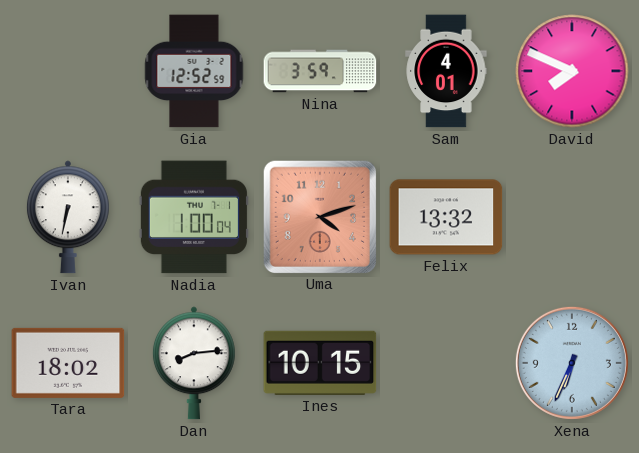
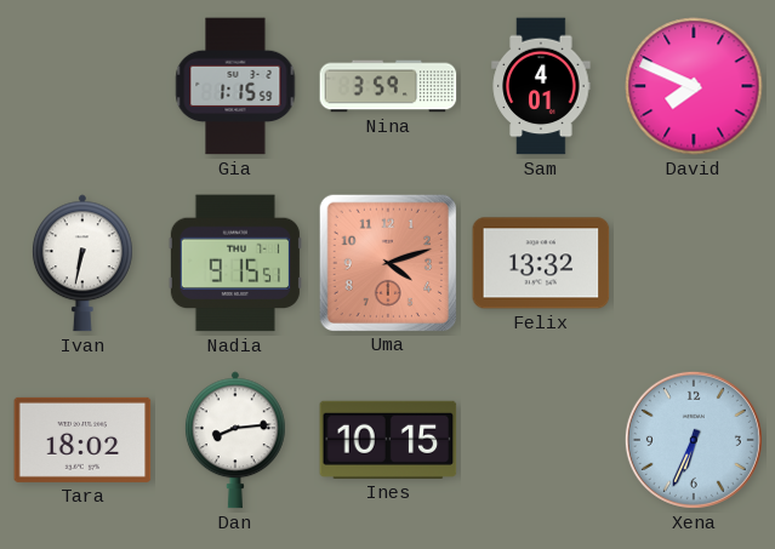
Gia: 12:52 -> 1:15
Nadia: 1:00 -> 9:15
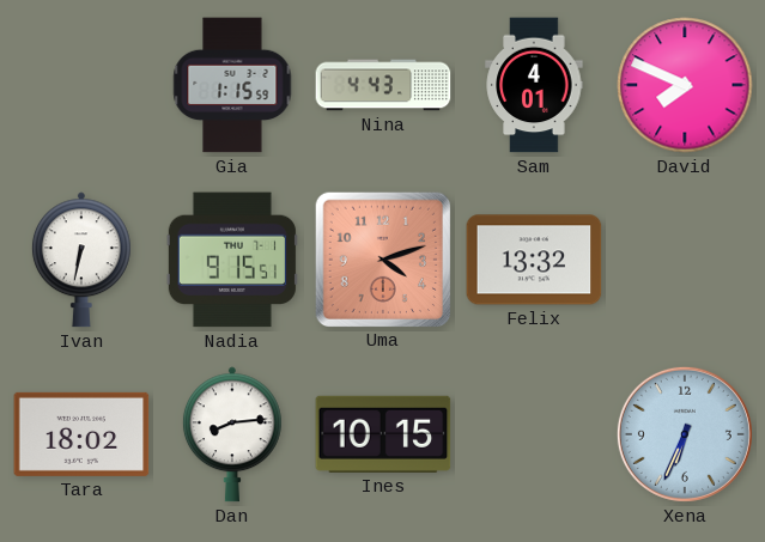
Nina: 3:59 -> 4:43
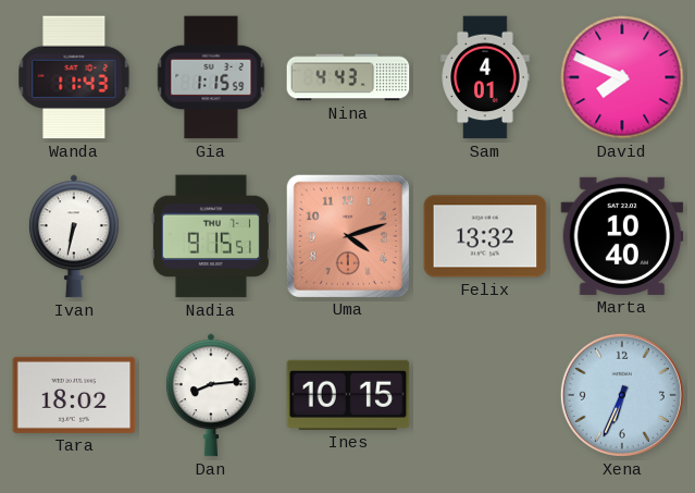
Wanda: none -> 11:43
Marta: none -> 10:40
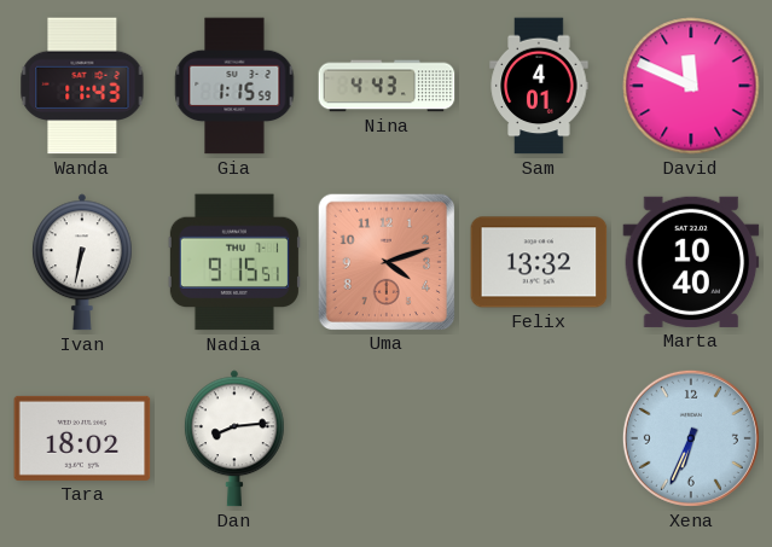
David: 7:49 -> 11:49
Ines: 10:15 -> none
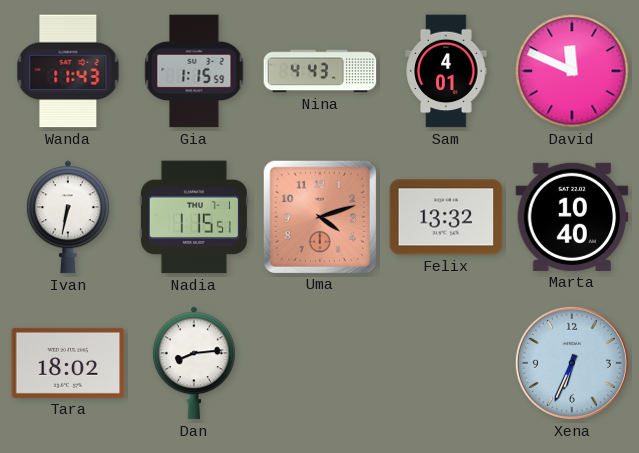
Nadia: 9:15 -> 1:15
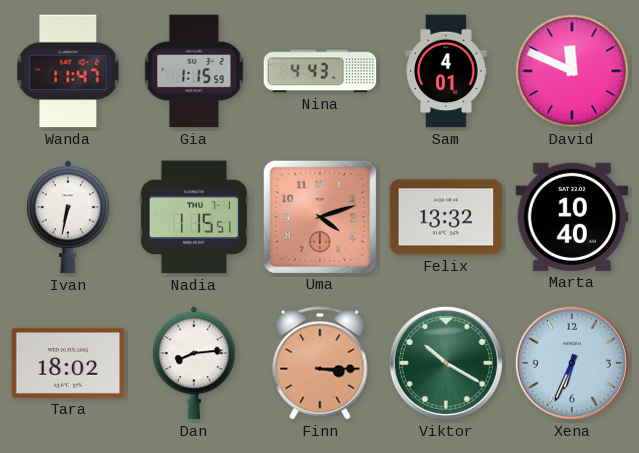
Wanda: 11:43 -> 11:47
Finn: none -> 3:15
Viktor: none -> 10:20
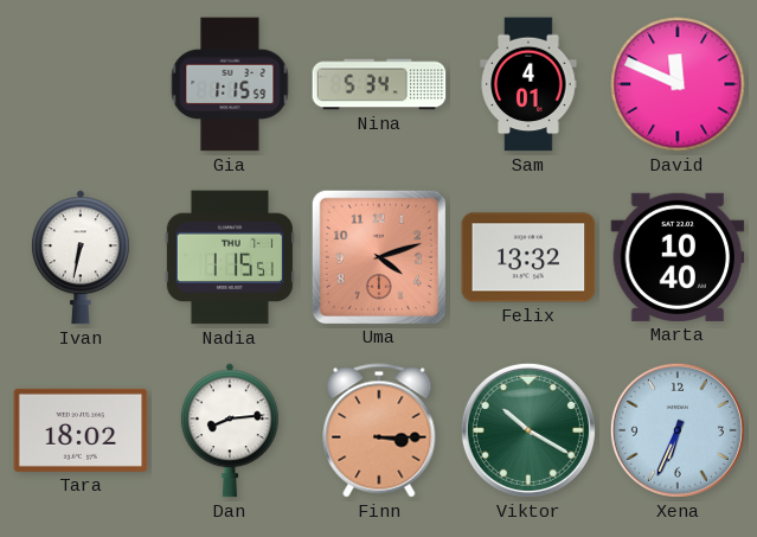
Wanda: 11:47 -> none
Nina: 4:43 -> 5:34
